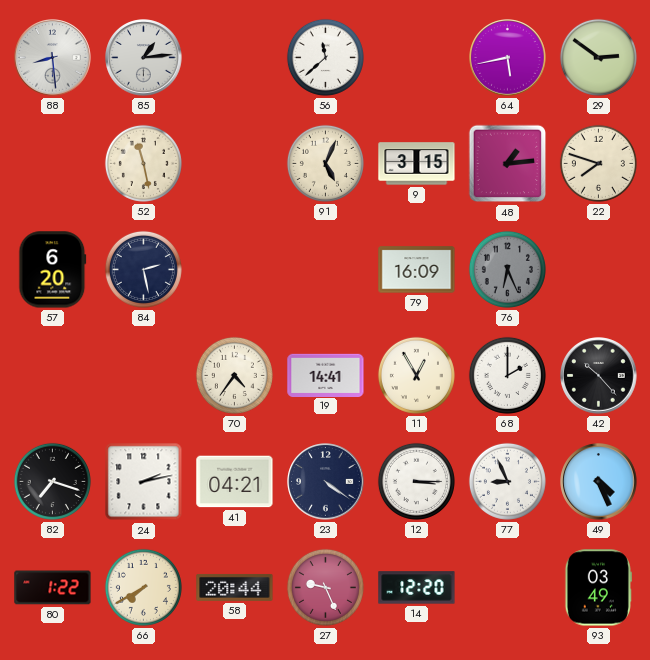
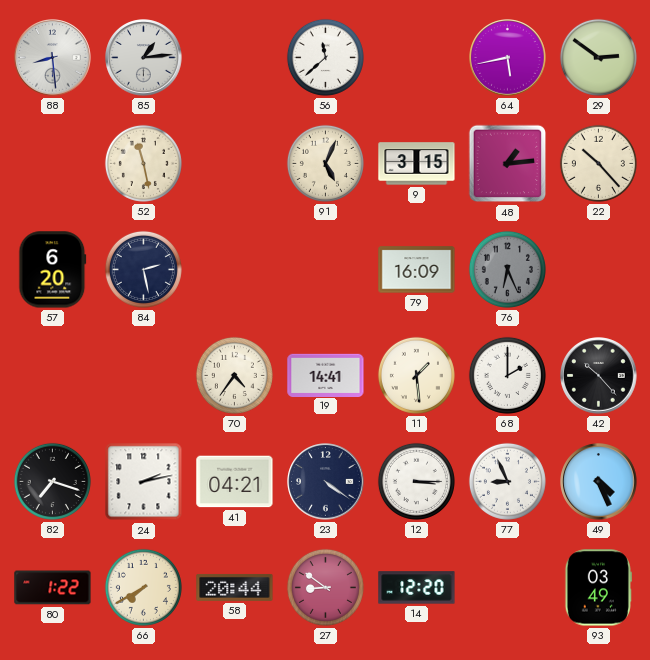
22: 7:48 -> 10:23
11: 12:55 -> 1:29
27: 9:26 -> 8:51
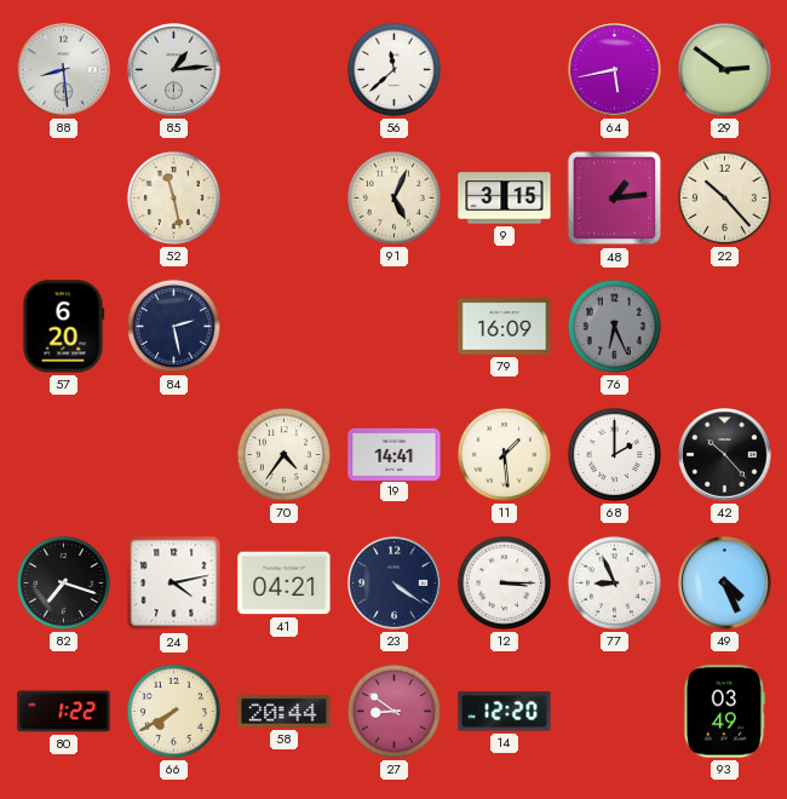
24: 2:13 -> 4:13
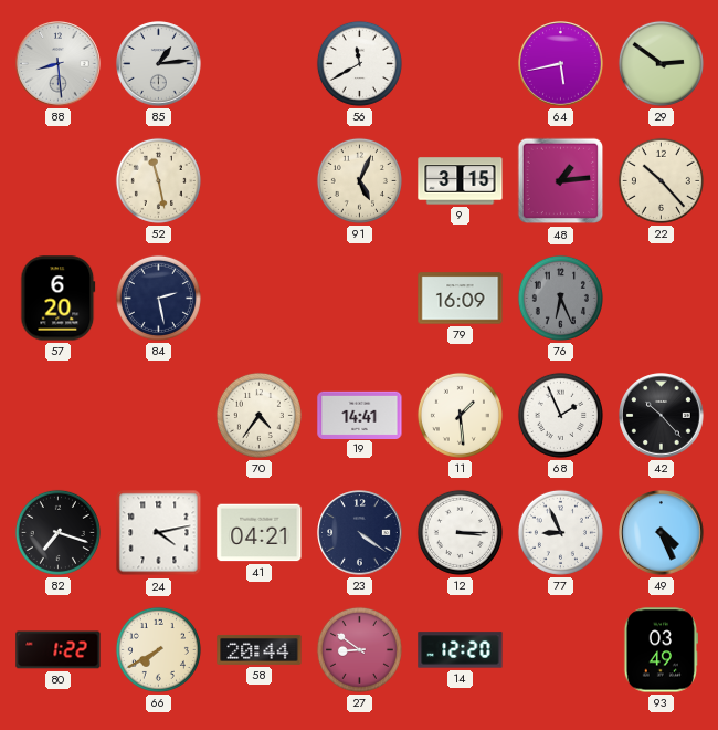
56: 11:38 -> 11:40
68: 2:00 -> 1:56
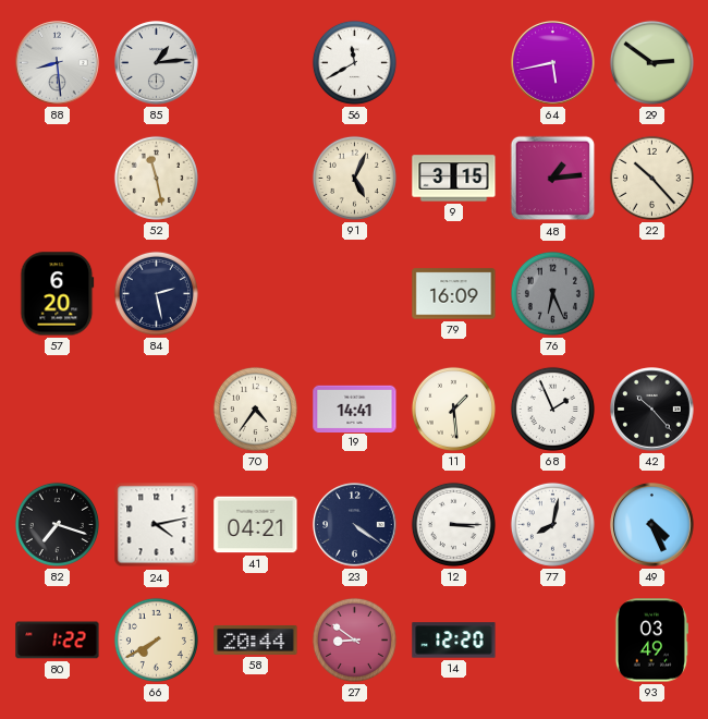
77: 8:56 -> 8:02
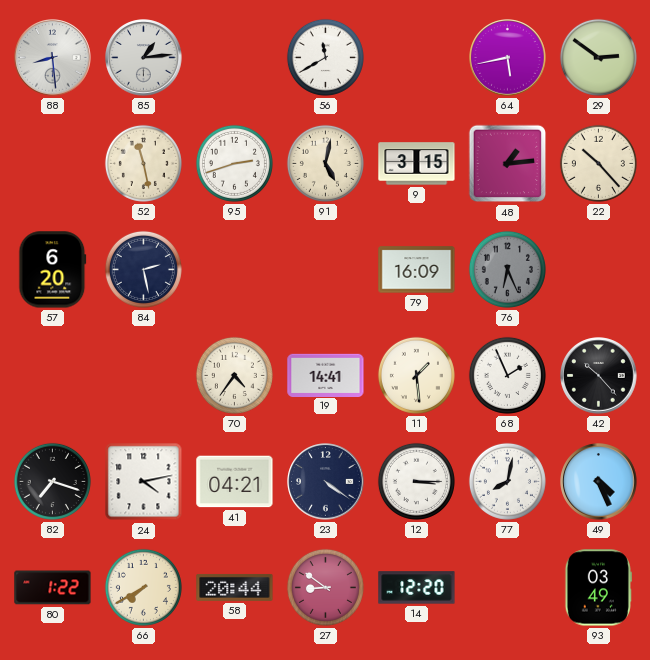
95: none -> 2:42
91: 5:04 -> 5:02
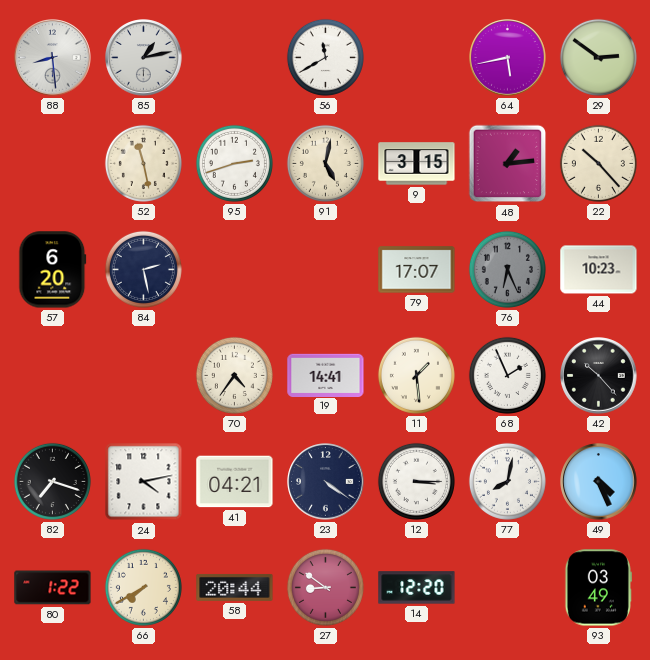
85: 1:14 -> 1:13
79: 16:09 -> 17:07
44: none -> 10:23
